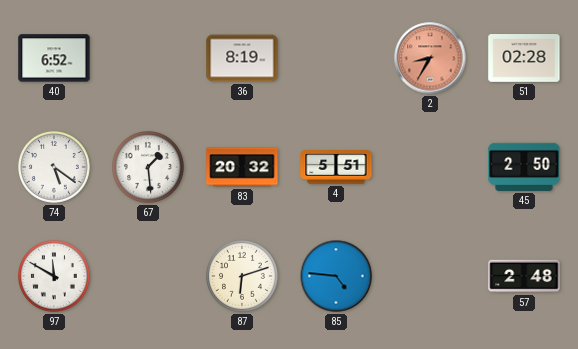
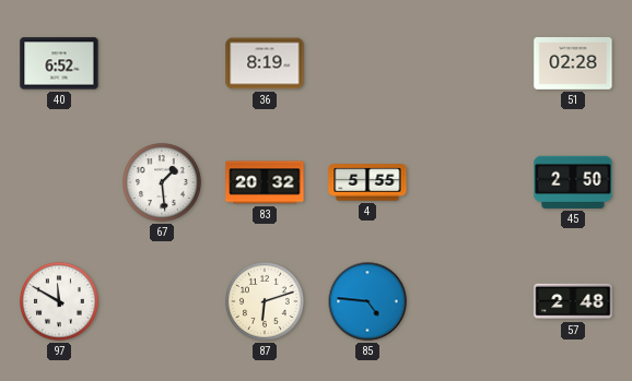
2: 8:35 -> none
74: 5:21 -> none
4: 5:51 -> 5:55
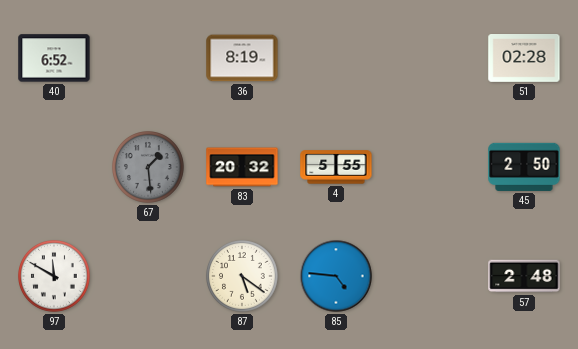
67 dial: white -> grey
87: 6:12 -> 5:21
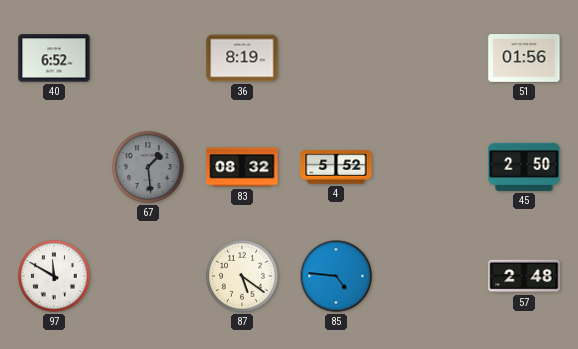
51: 02:28 -> 01:56
83: 20:32 -> 08:32
4: 5:55 -> 5:52
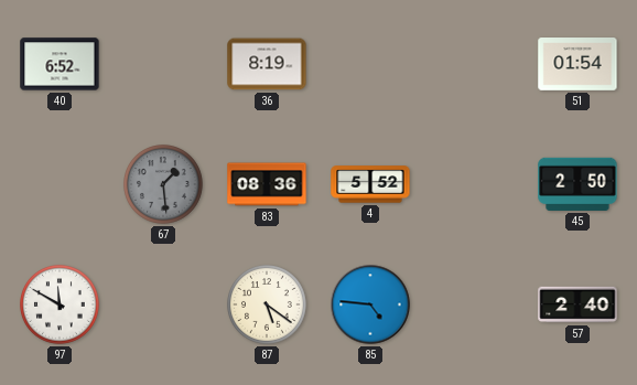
51: 01:56 -> 01:54
83: 08:32 -> 08:36
57: 2:48 -> 2:40
